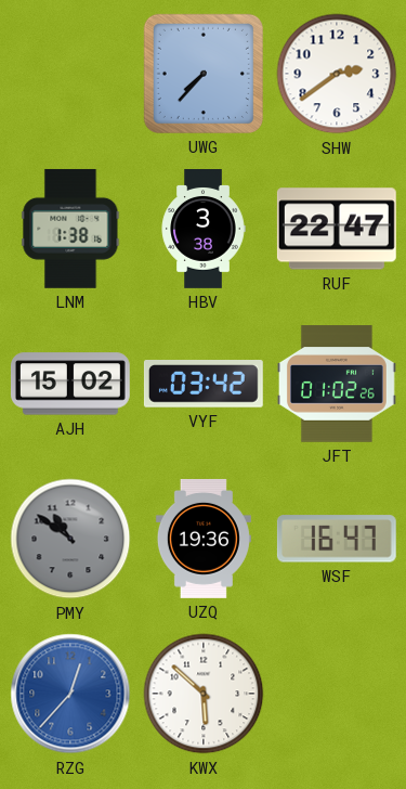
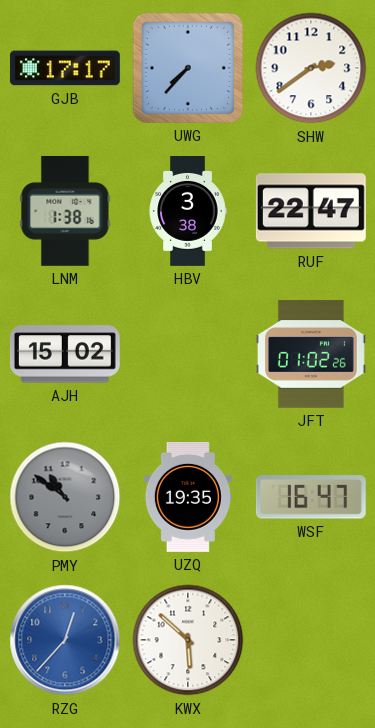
GJB: none -> 17:17
VYF: 03:42 -> none
UZQ: 19:36 -> 19:35
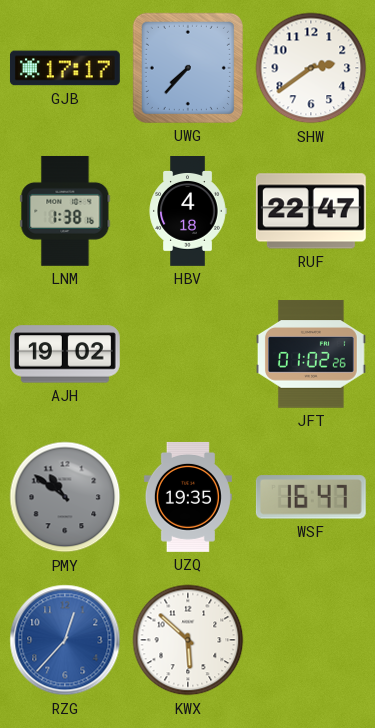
HBV: 3:38 -> 4:18
AJH: 15:02 -> 19:02
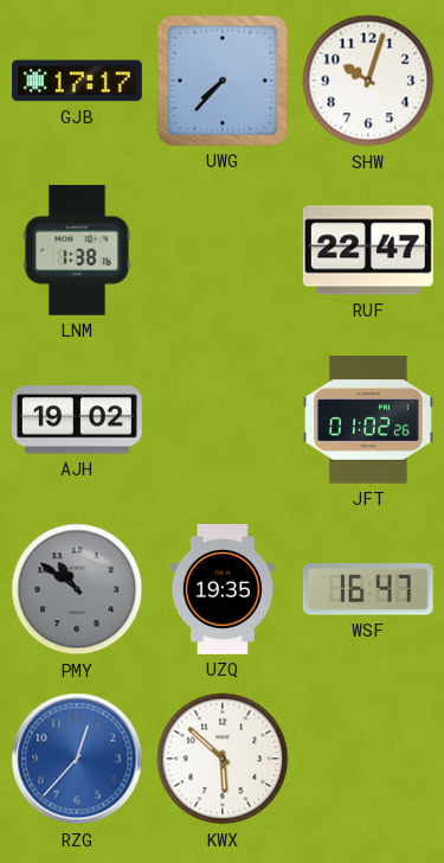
SHW: 2:39 -> 10:03
HBV: 4:18 -> none
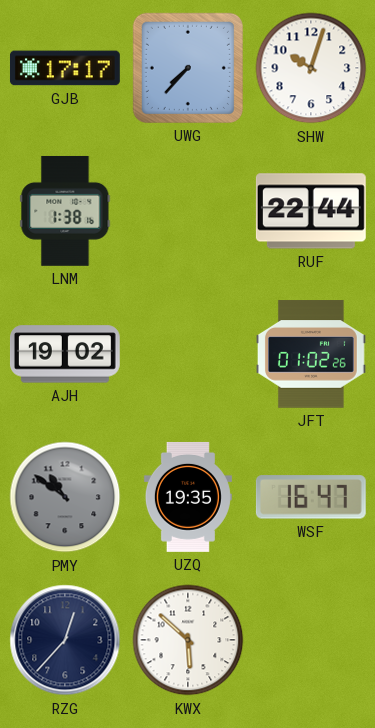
RUF: 22:47 -> 22:44
RZG dial: blue -> navy
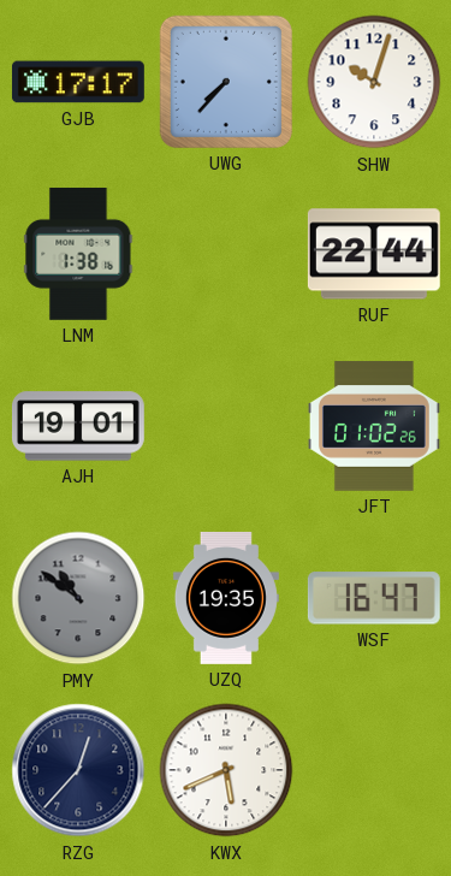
AJH: 19:02 -> 19:01
KWX: 5:52 -> 5:41
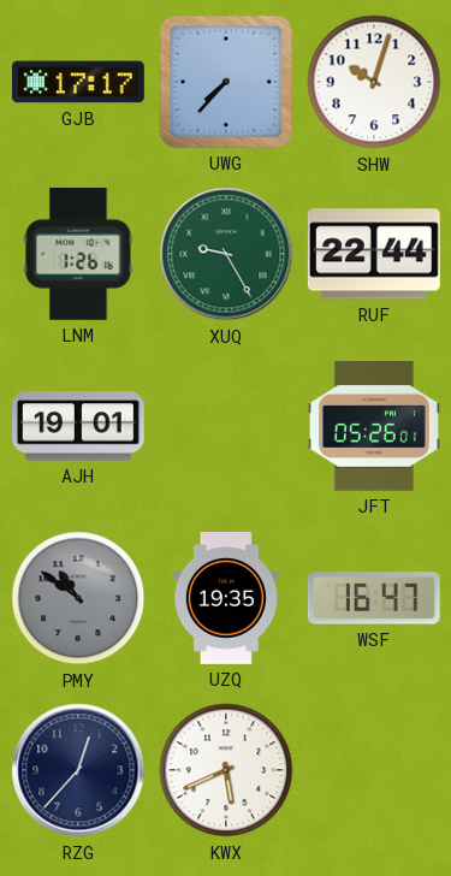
LNM: 1:38 -> 1:26
XUQ: none -> 9:25
JFT: 01:02 -> 05:26
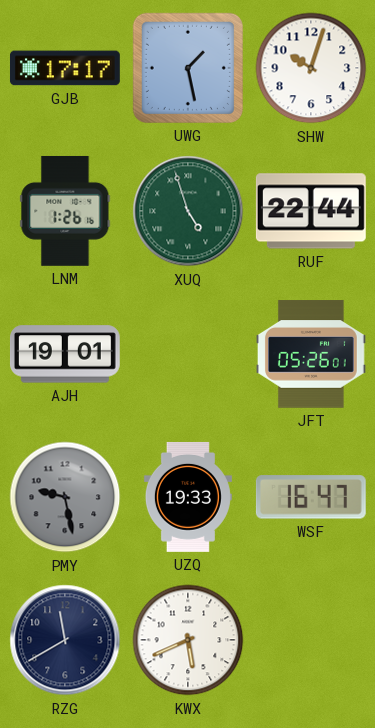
UWG: 7:37 -> 1:28
XUQ: 9:25 -> 4:57
PMY: 10:51 -> 9:28
UZQ: 19:35 -> 19:33
RZG: 12:37 -> 11:40
